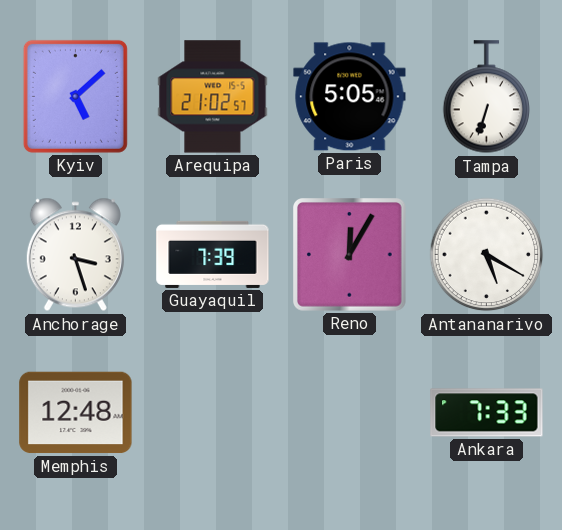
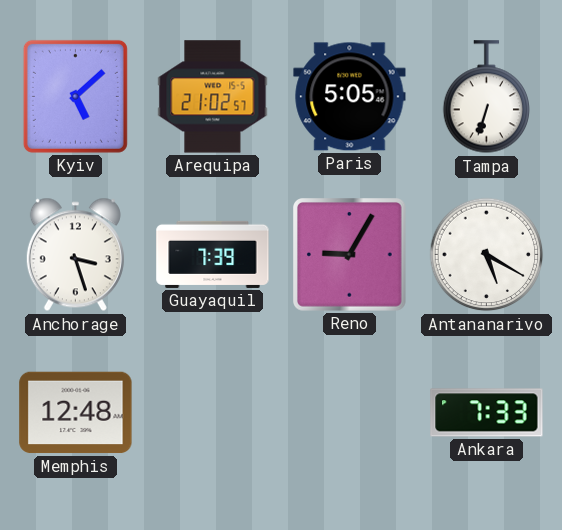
Reno: 12:05 -> 9:05
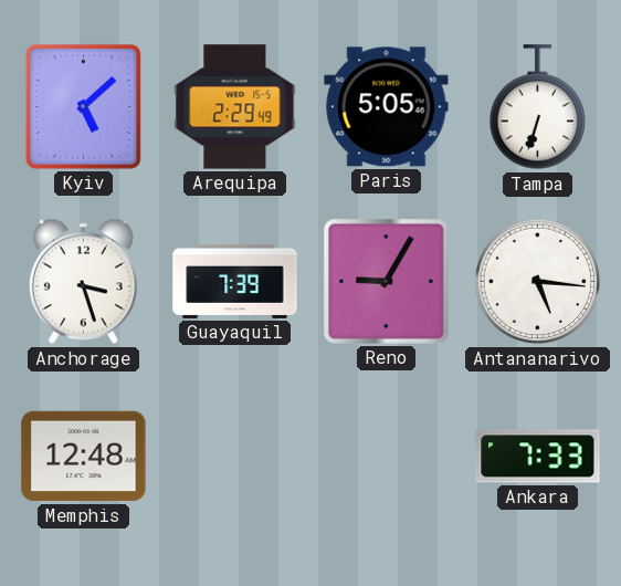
Arequipa: 21:02 -> 2:29
Antananarivo: 5:20 -> 5:16
